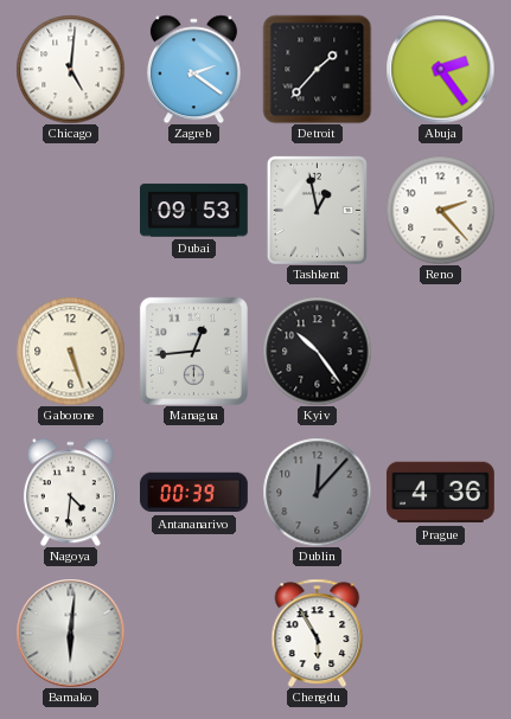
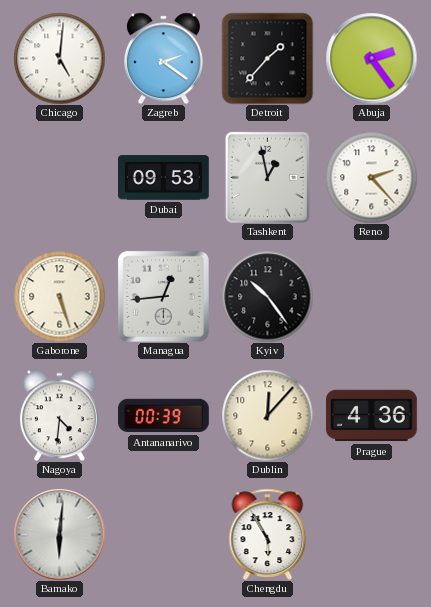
Dublin dial: grey -> cream
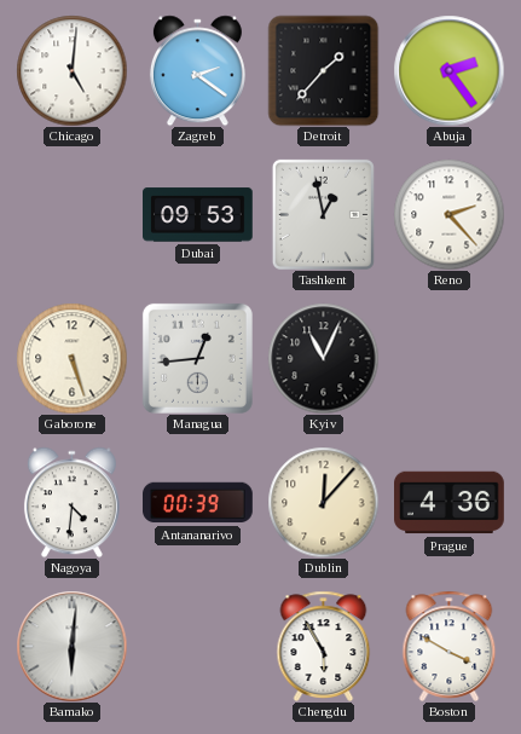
Kyiv: 10:24 -> 11:04
Boston: none -> 3:50
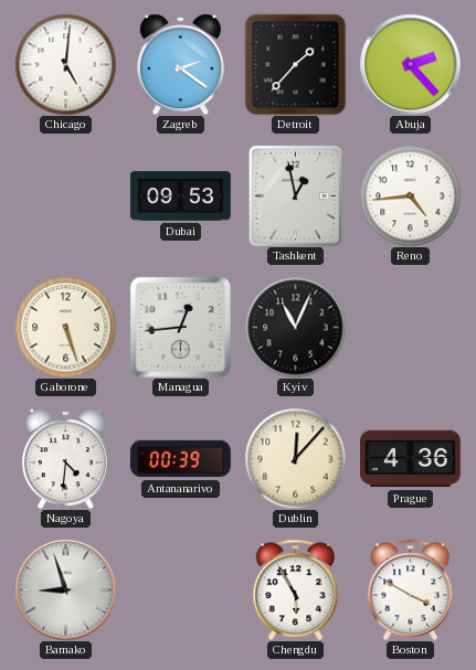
Abuja: 2:24 -> 2:23
Reno: 2:23 -> 4:44
Bamako: 6:01 -> 8:57
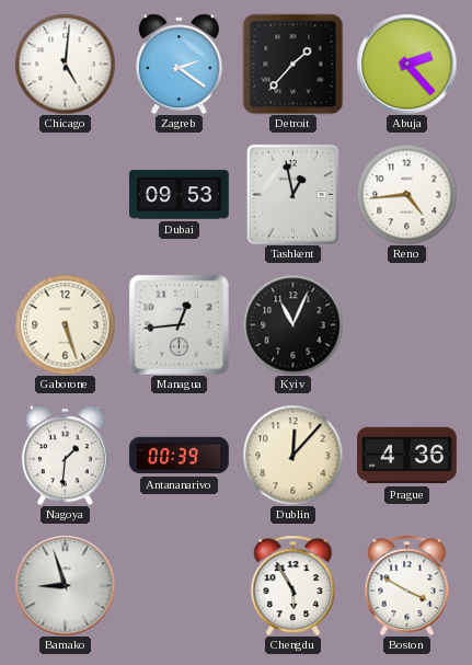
Nagoya: 4:31 -> 1:31
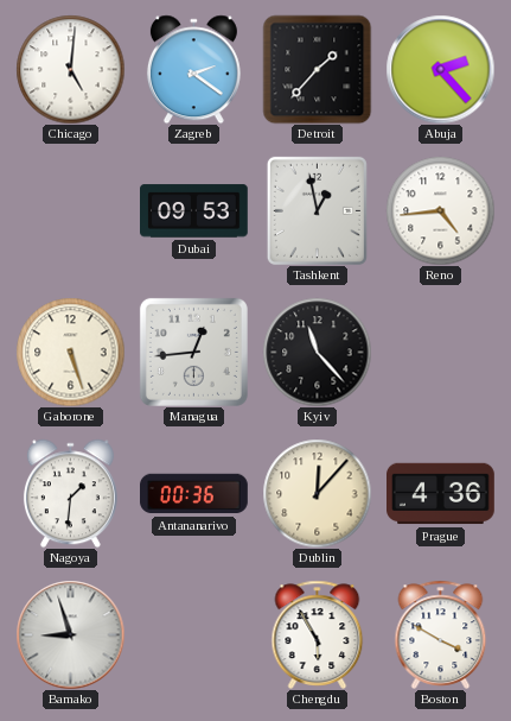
Kyiv: 11:04 -> 11:23
Antananarivo: 00:39 -> 00:36
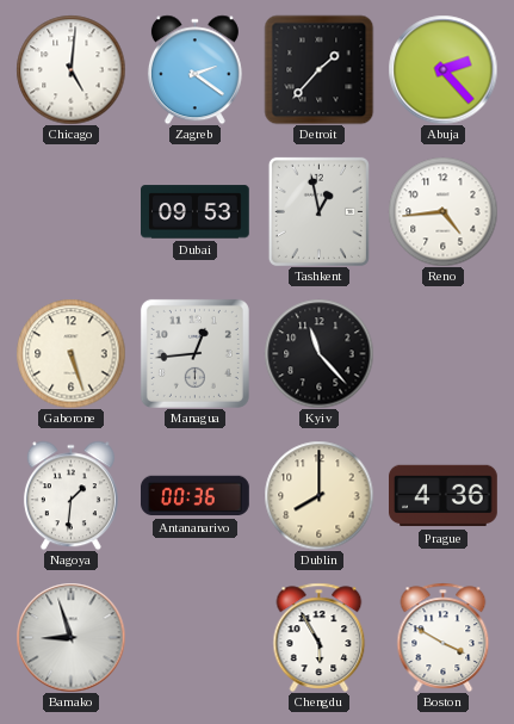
Dublin: 12:07 -> 8:00
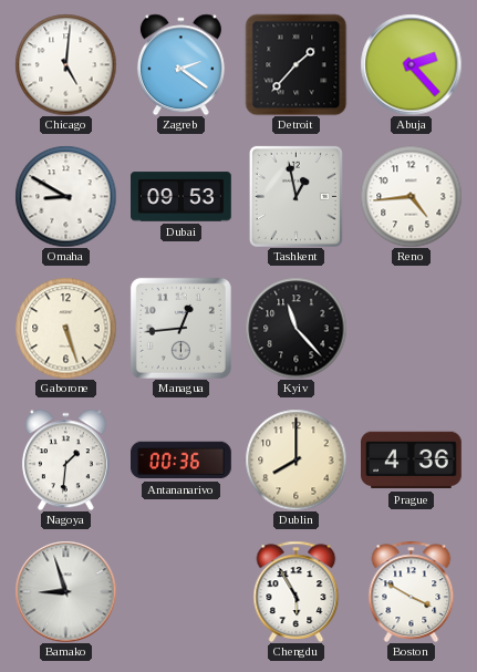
Omaha: none -> 8:50
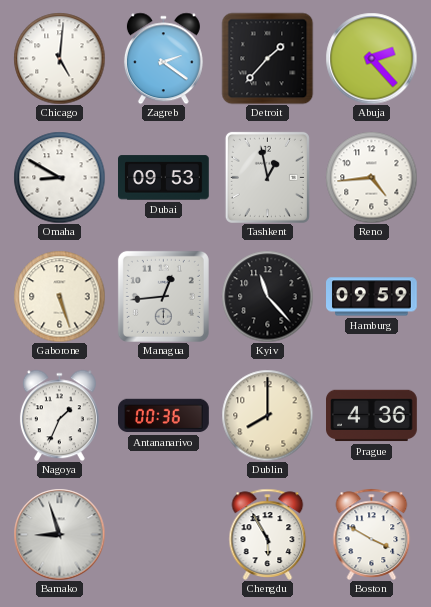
Hamburg: none -> 09:59
Nagoya: 1:31 -> 1:34
